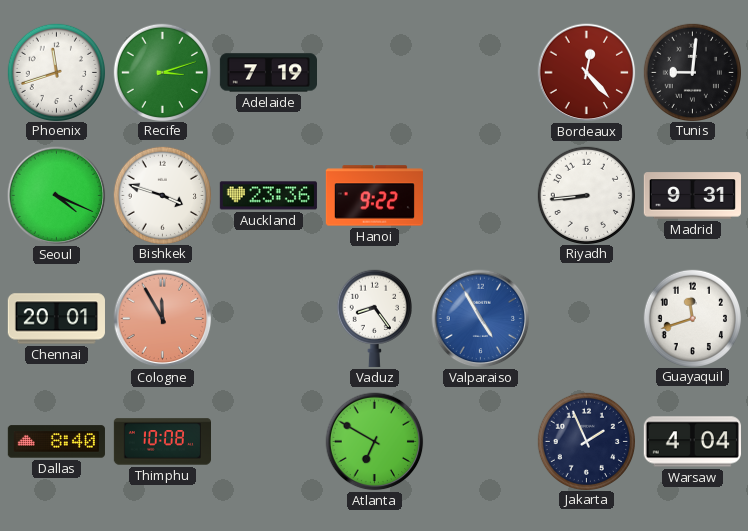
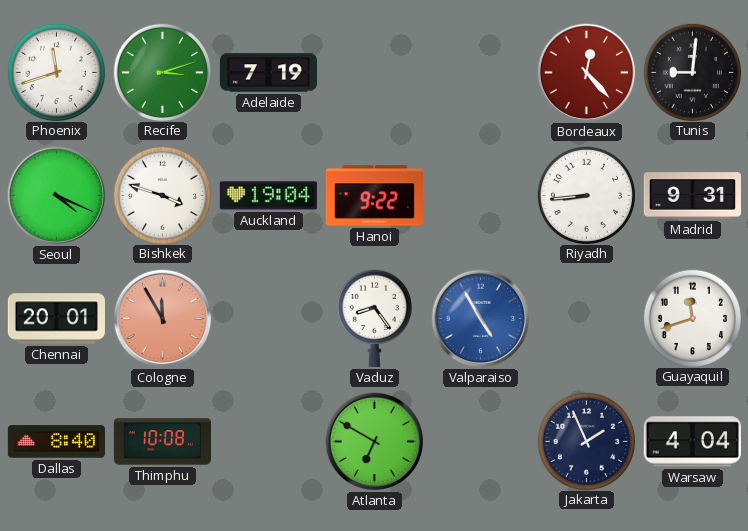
Auckland: 23:36 -> 19:04
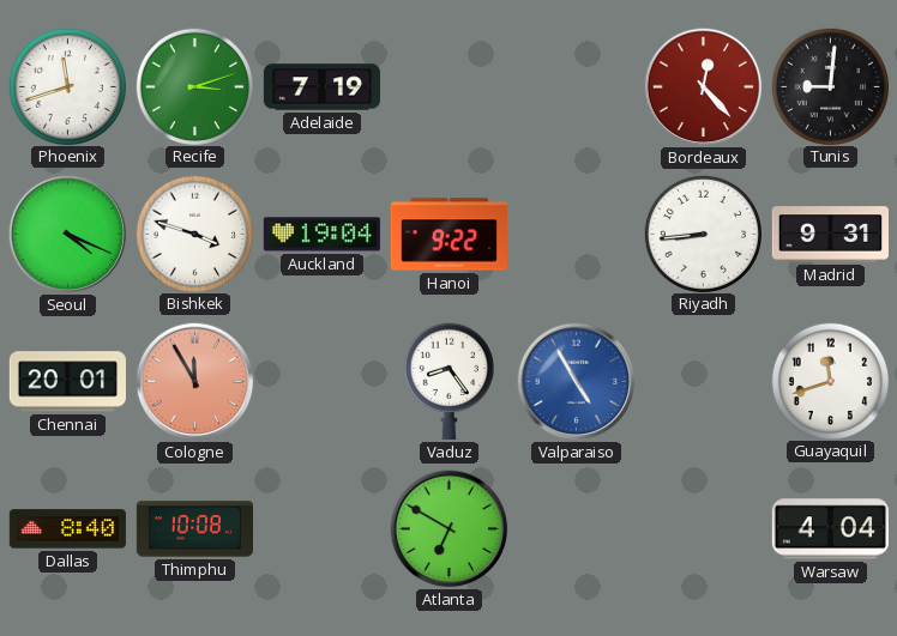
Jakarta: 1:56 -> none
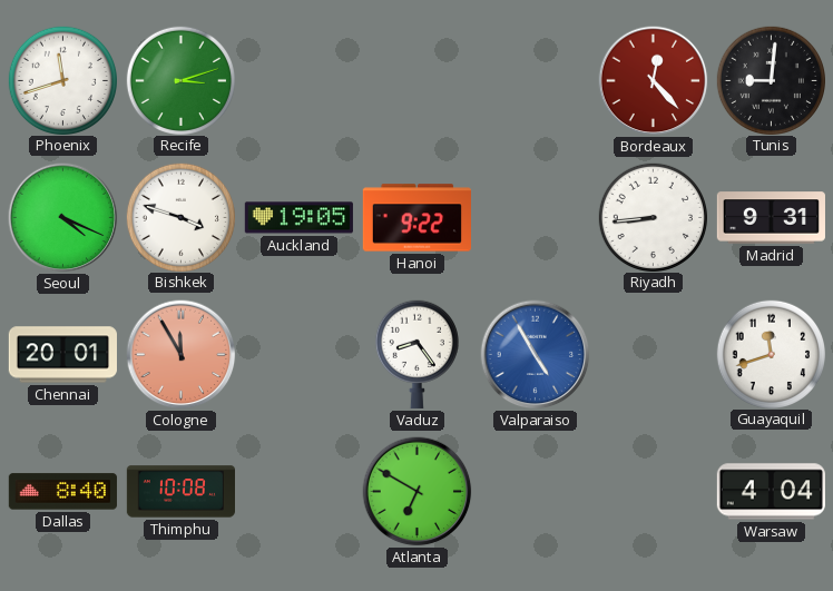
Adelaide: 7:19 -> none
Auckland: 19:04 -> 19:05
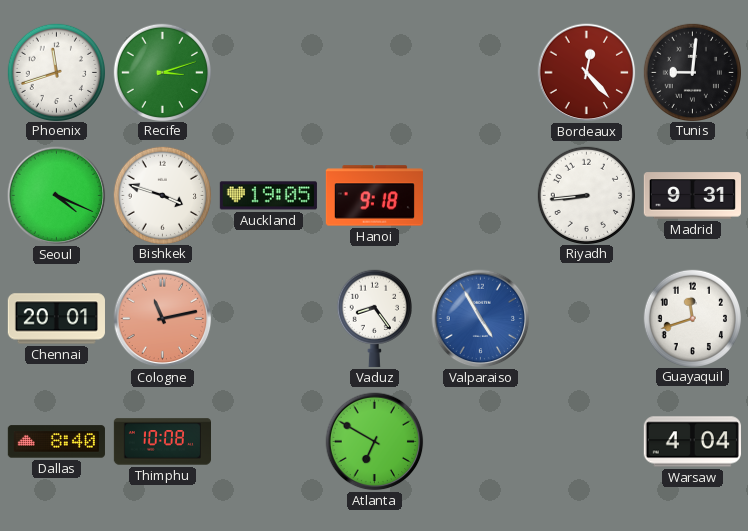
Hanoi: 9:22 -> 9:18
Cologne: 11:55 -> 11:13
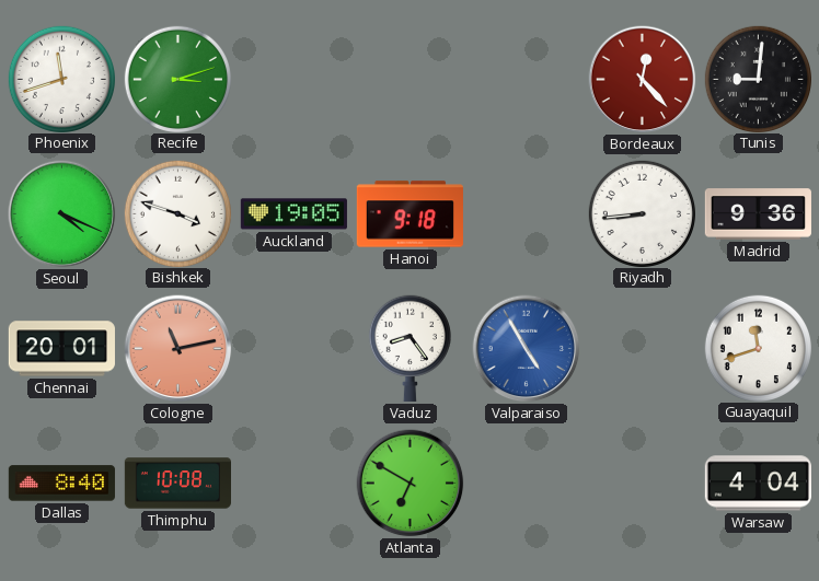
Madrid: 9:31 -> 9:36
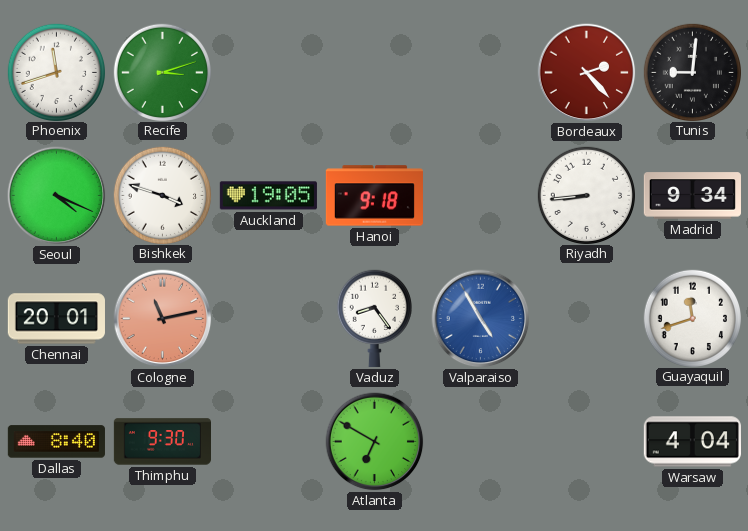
Bordeaux: 12:23 -> 2:23
Madrid: 9:36 -> 9:34
Thimphu: 10:08 -> 9:30
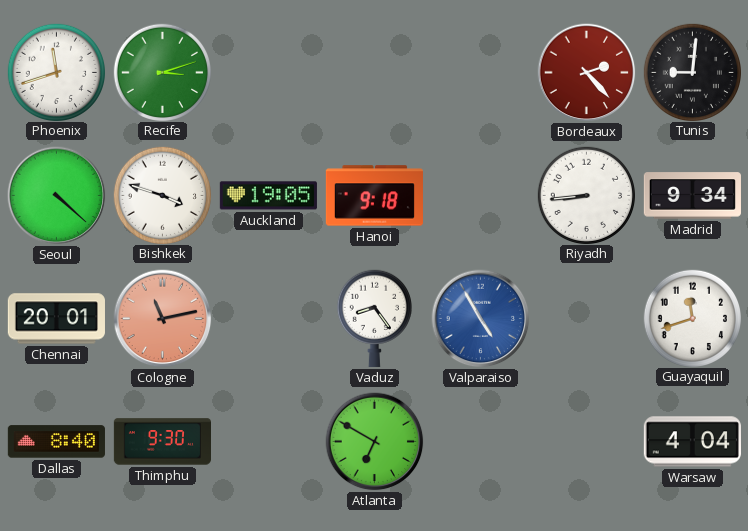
Seoul: 4:19 -> 4:22
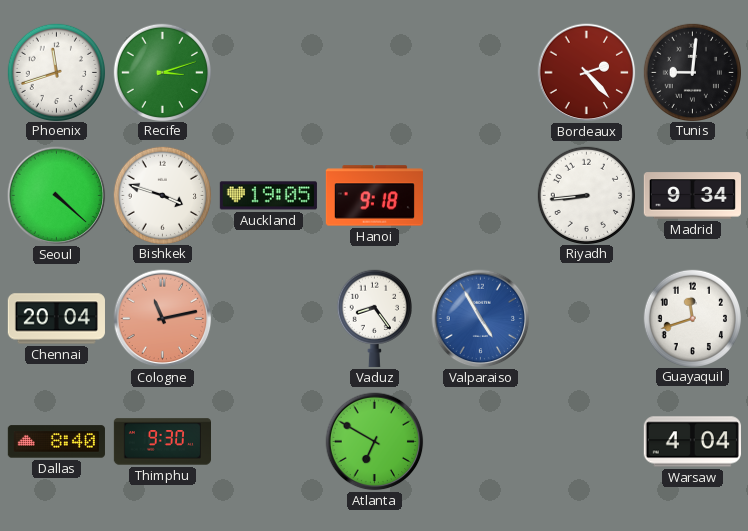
Chennai: 20:01 -> 20:04
